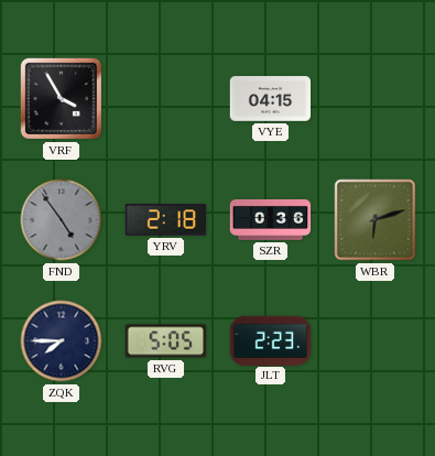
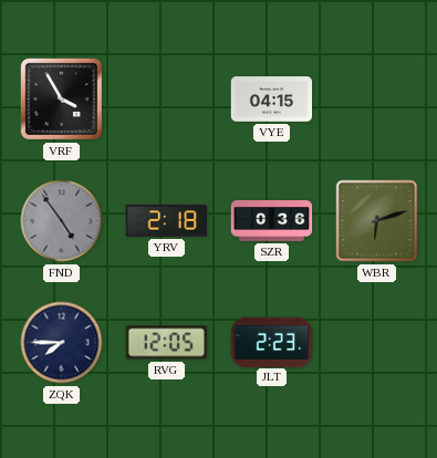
RVG: 5:05 -> 12:05
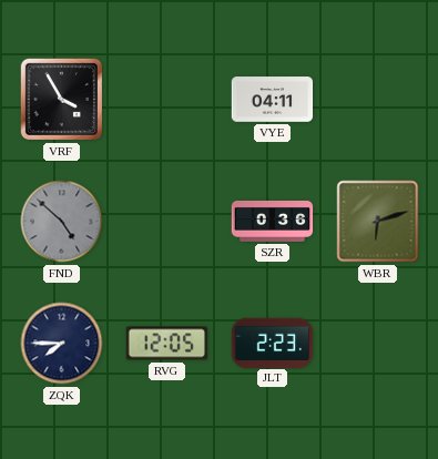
VYE: 04:15 -> 04:11
FND: 4:54 -> 4:52
YRV: 2:18 -> none
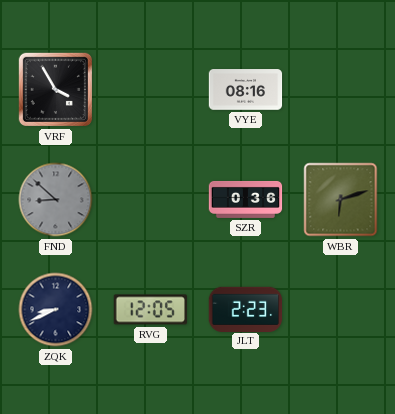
VYE: 04:11 -> 08:16
FND: 4:52 -> 8:52
ZQK: 7:45 -> 8:41
